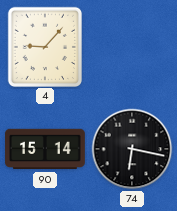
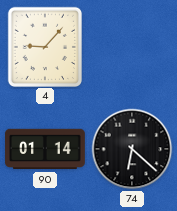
90: 15:14 -> 01:14
74: 6:17 -> 6:22
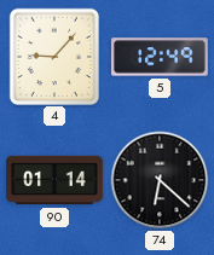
5: none -> 12:49
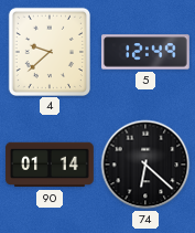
4: 9:07 -> 9:38
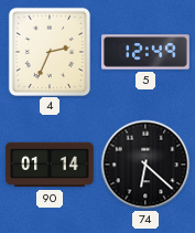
4: 9:38 -> 2:34
